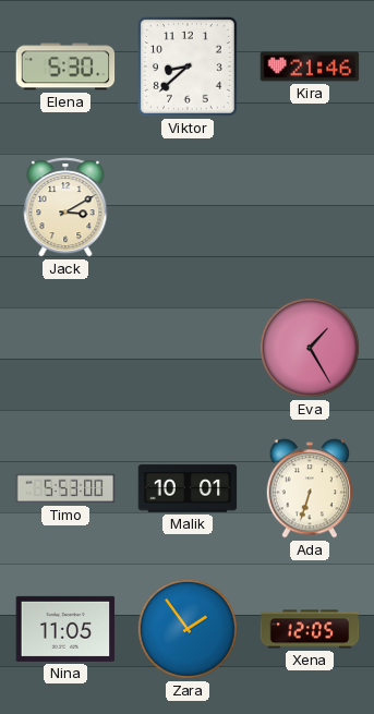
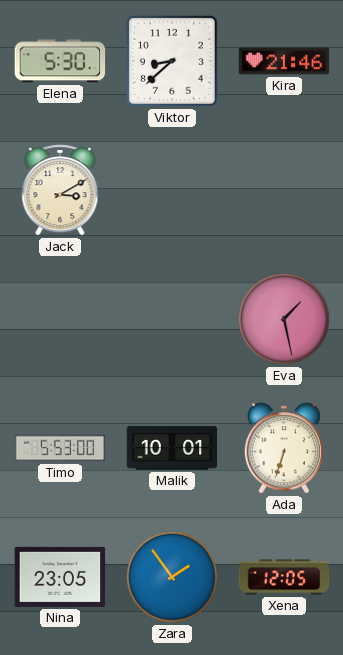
Eva: 1:25 -> 1:28
Nina: 11:05 -> 23:05
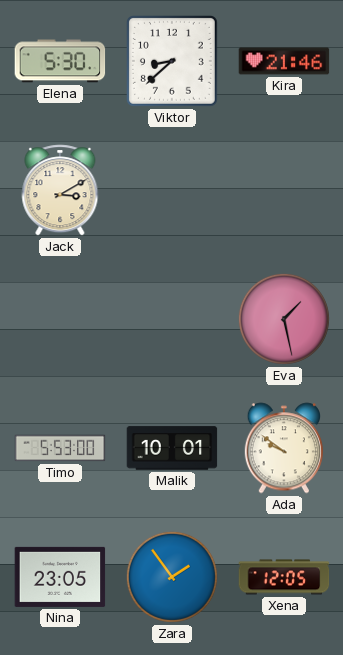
Ada: 6:33 -> 9:51
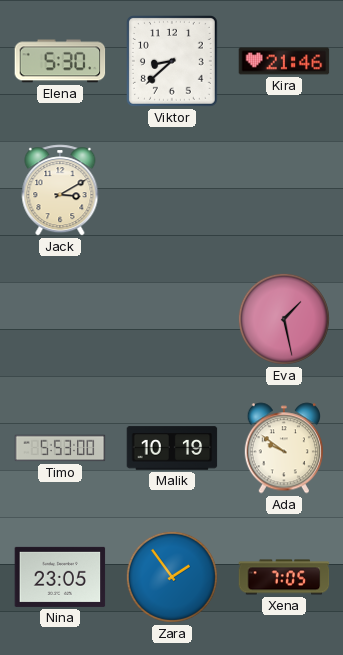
Malik: 10:01 -> 10:19
Xena: 12:05 -> 7:05
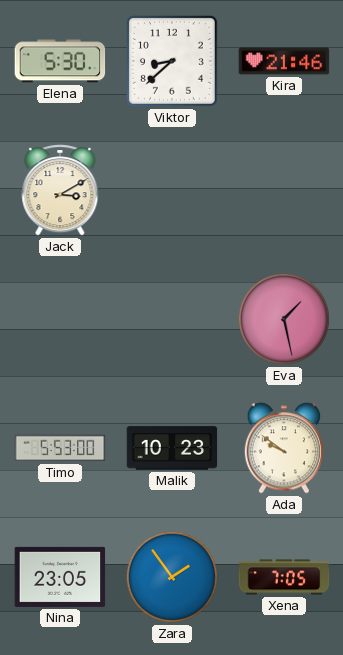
Malik: 10:19 -> 10:23
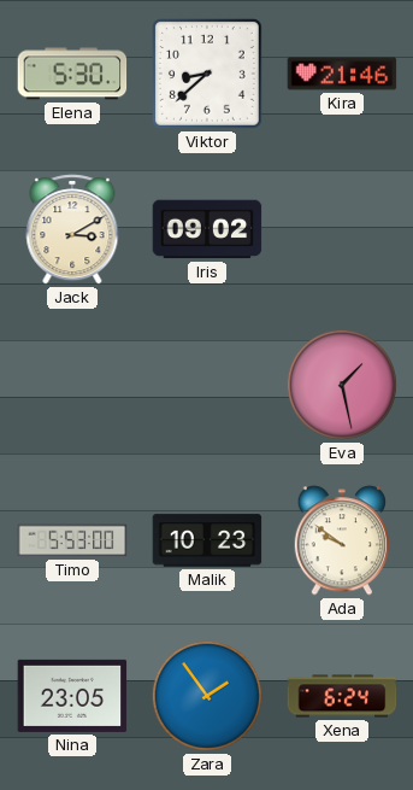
Iris: none -> 09:02
Xena: 7:05 -> 6:24
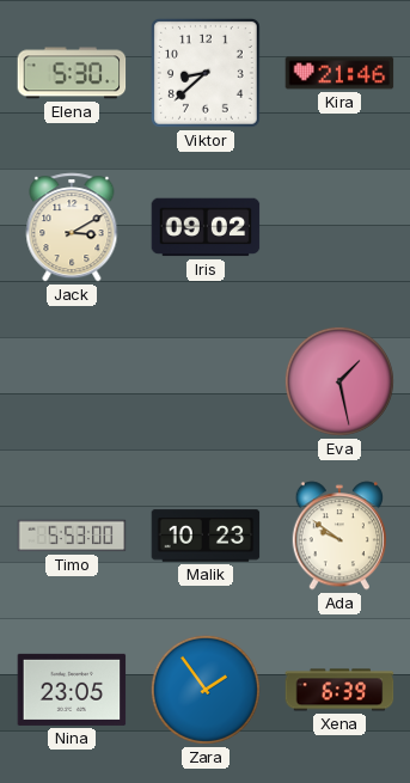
Xena: 6:24 -> 6:39
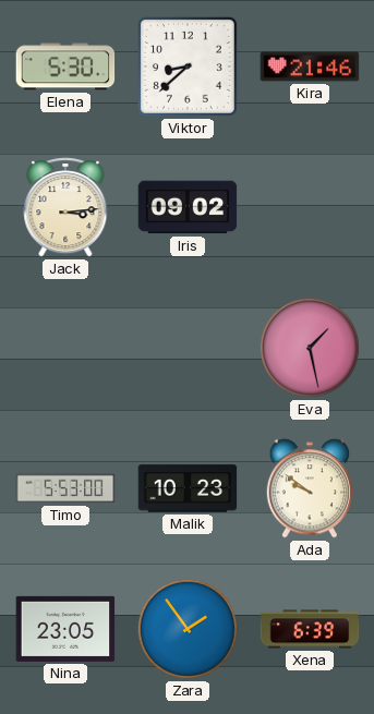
Jack: 3:10 -> 3:14
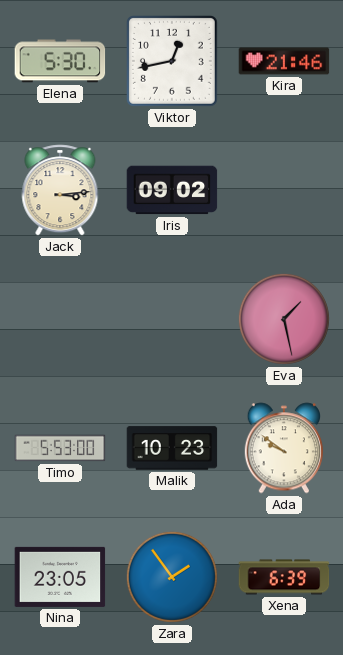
Viktor: 8:38 -> 12:43
